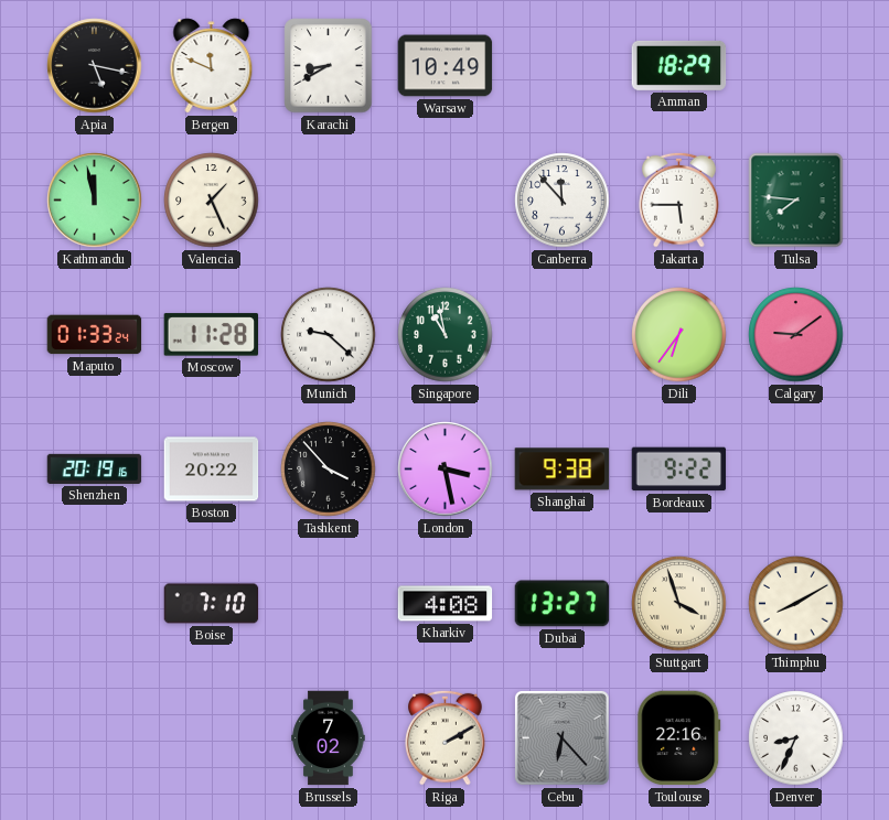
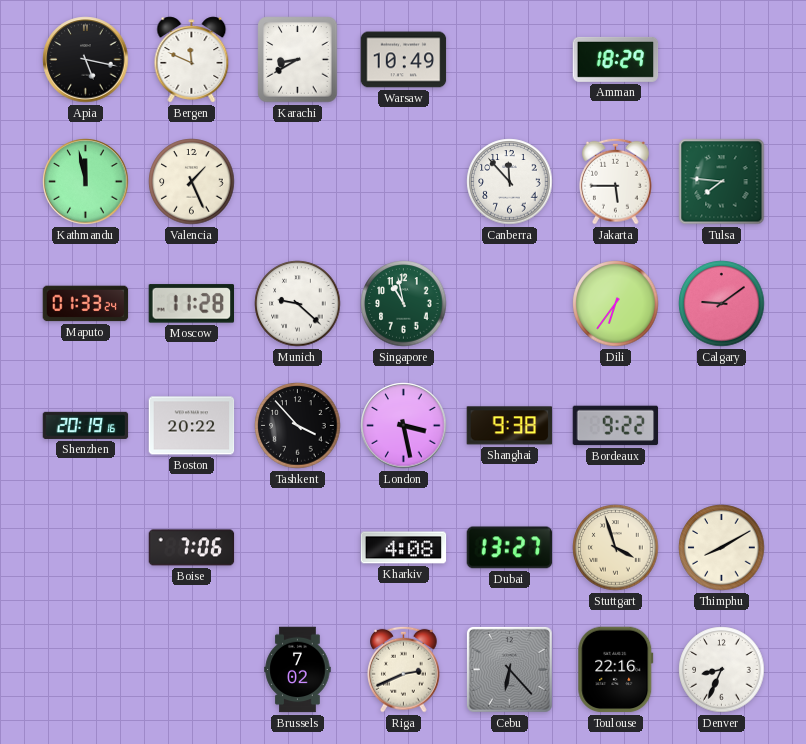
Boise: 7:10 -> 7:06
Riga: 2:10 -> 2:41
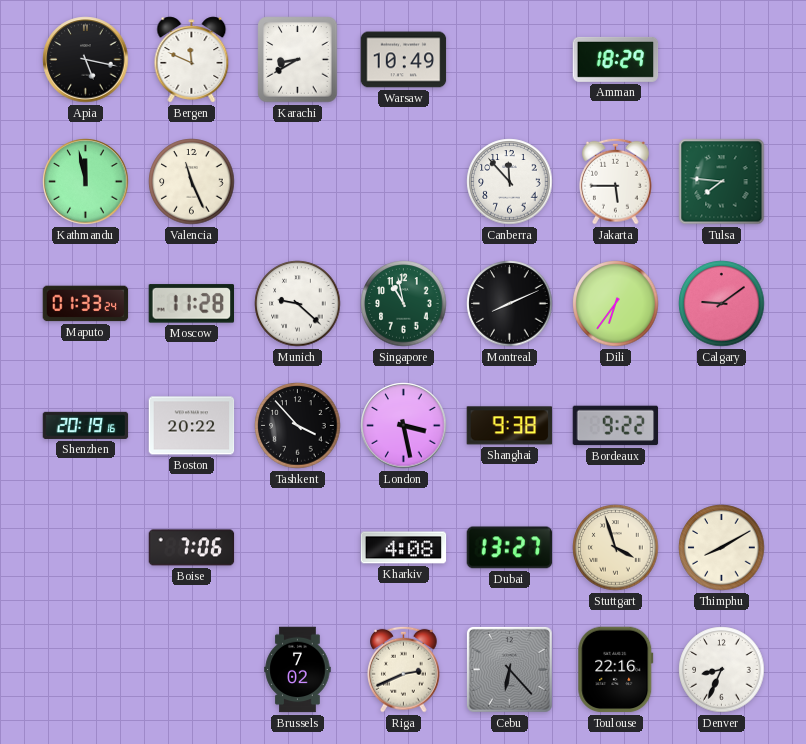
Valencia: 1:26 -> 11:26
Montreal: none -> 8:11
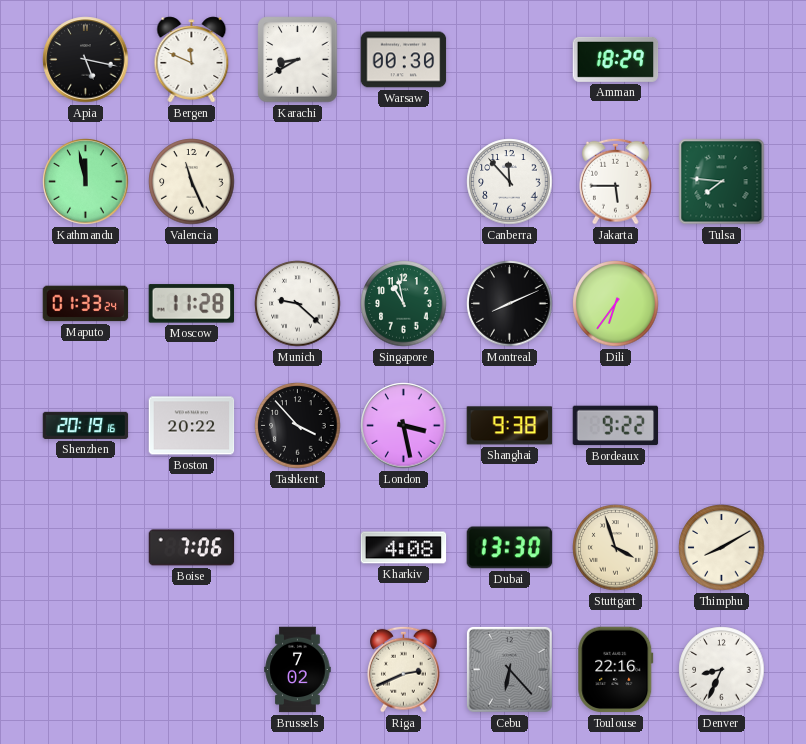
Warsaw: 10:49 -> 00:30
Calgary: 9:09 -> none
Dubai: 13:27 -> 13:30
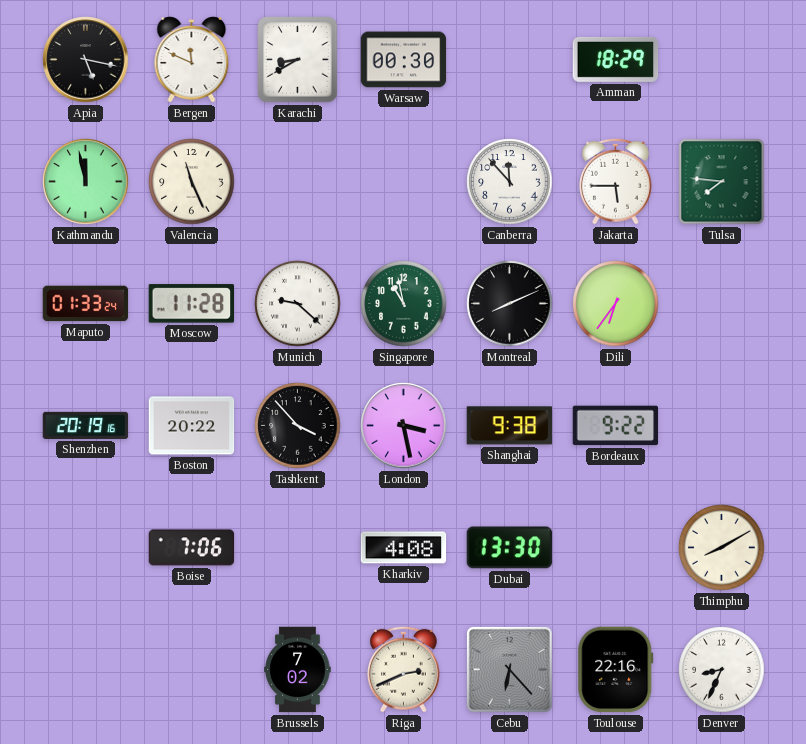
Stuttgart: 3:57 -> none
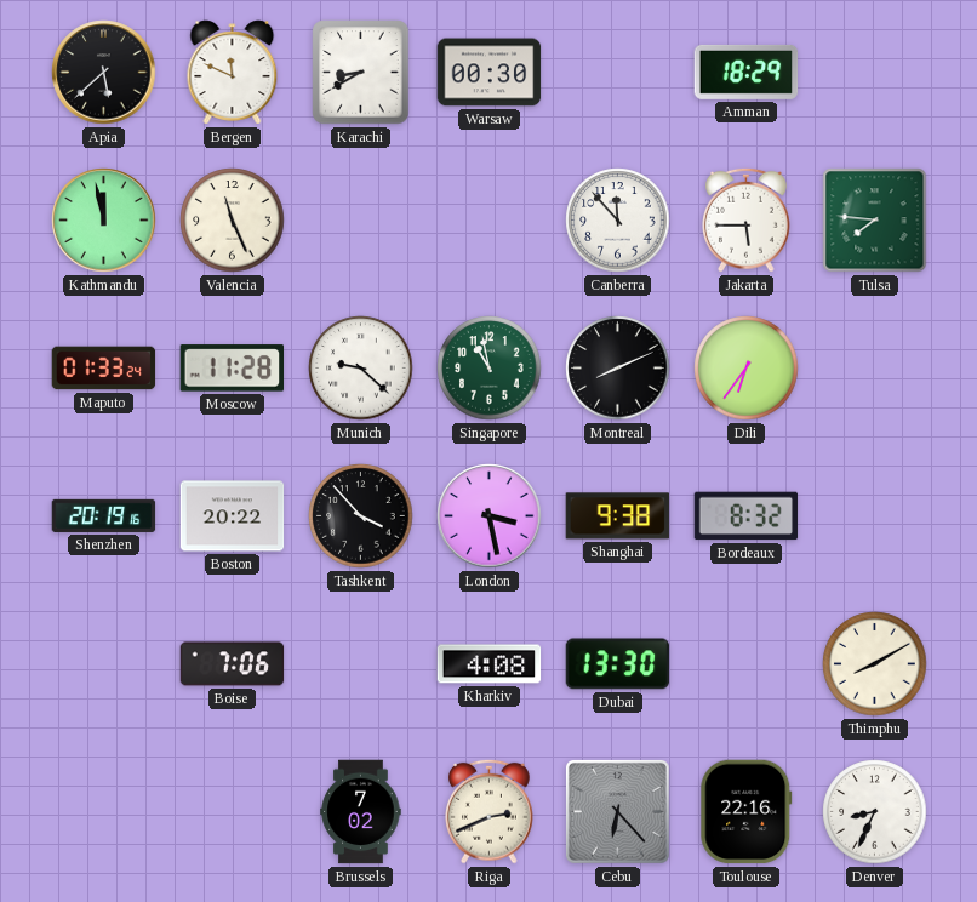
Apia: 5:17 -> 5:38
Bordeaux: 9:22 -> 8:32
